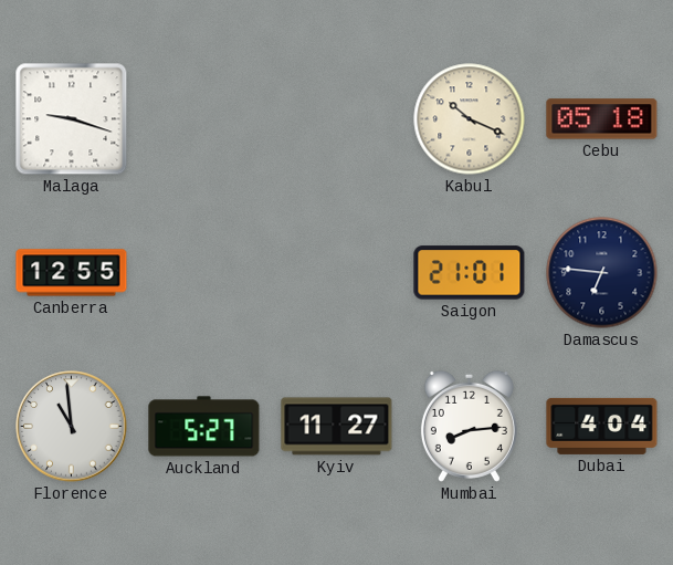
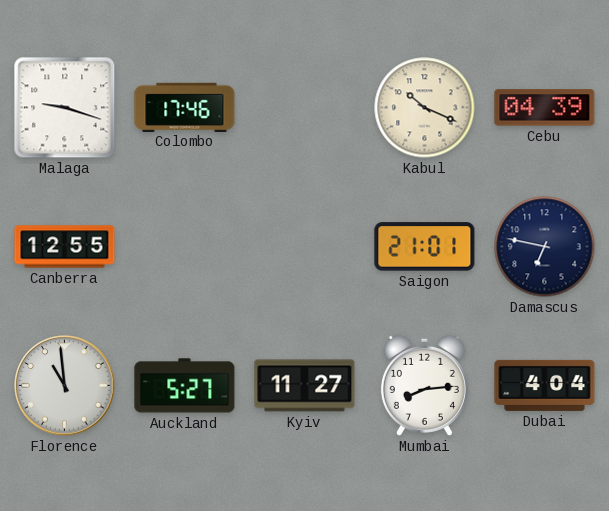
Colombo: none -> 17:46
Cebu: 05:18 -> 04:39
Damascus: 6:46 -> 6:47
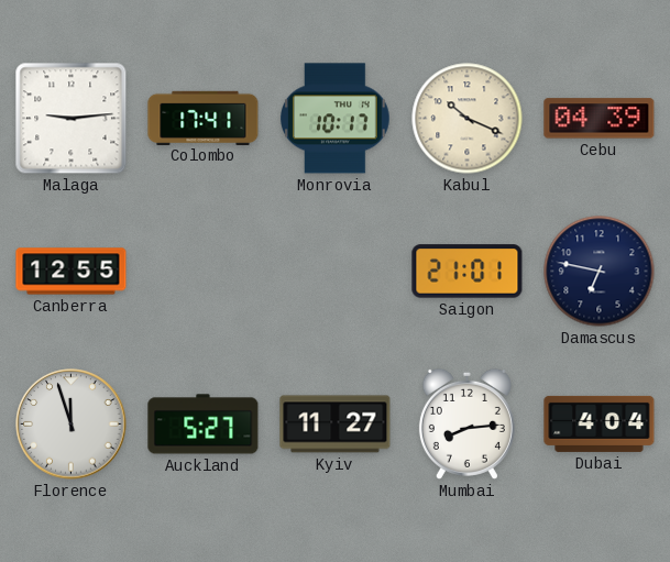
Malaga: 9:18 -> 9:14
Colombo: 17:46 -> 17:41
Monrovia: none -> 10:17
Florence: 10:59 -> 11:57
